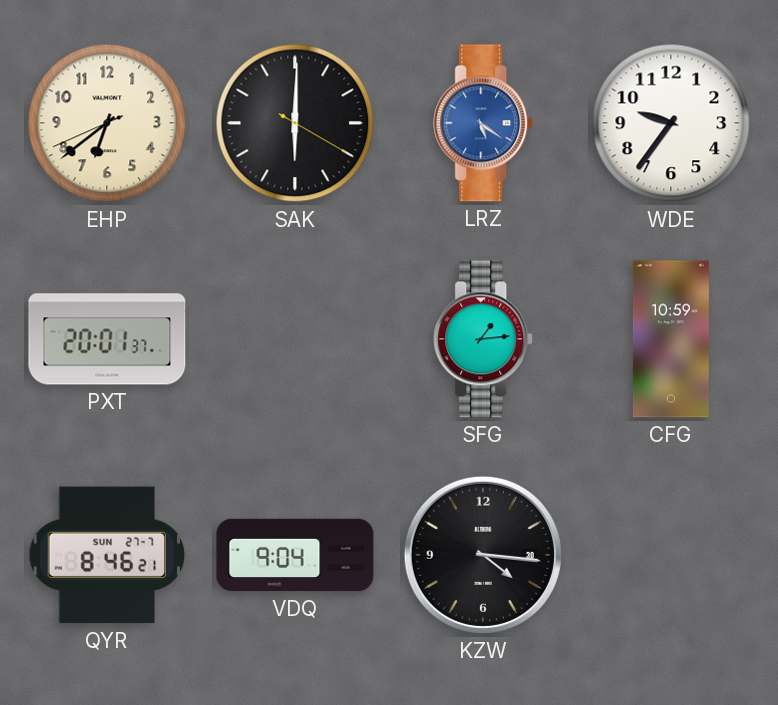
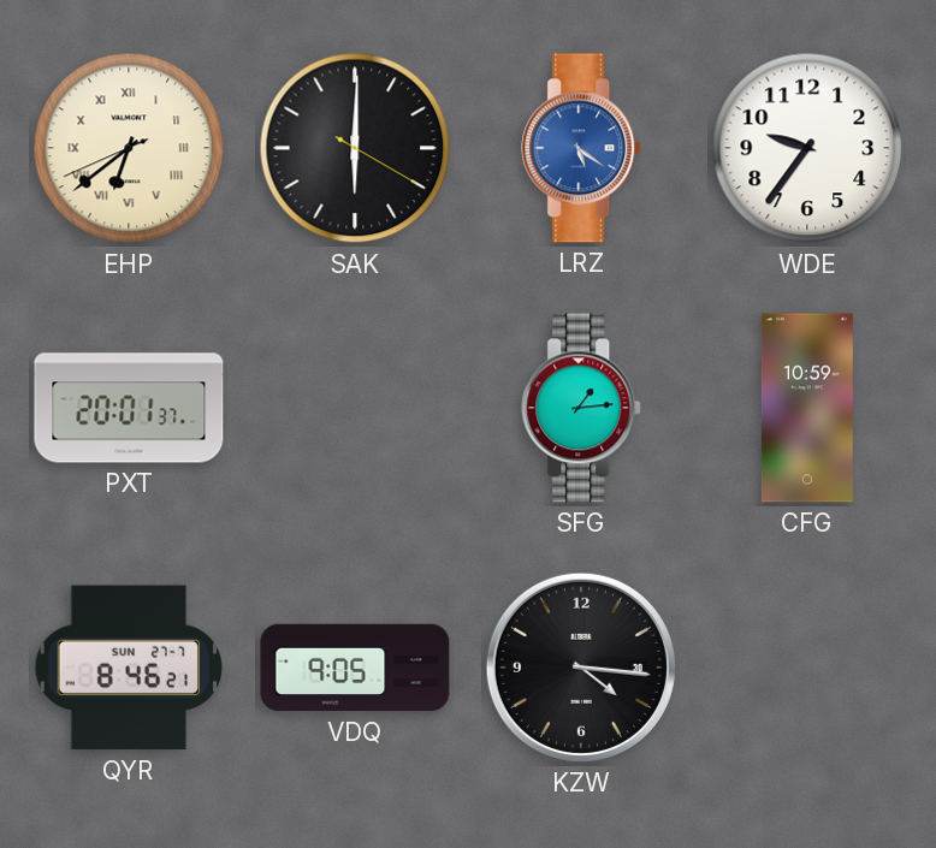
EHP numerals: Arabic -> Roman
VDQ: 9:04 -> 9:05
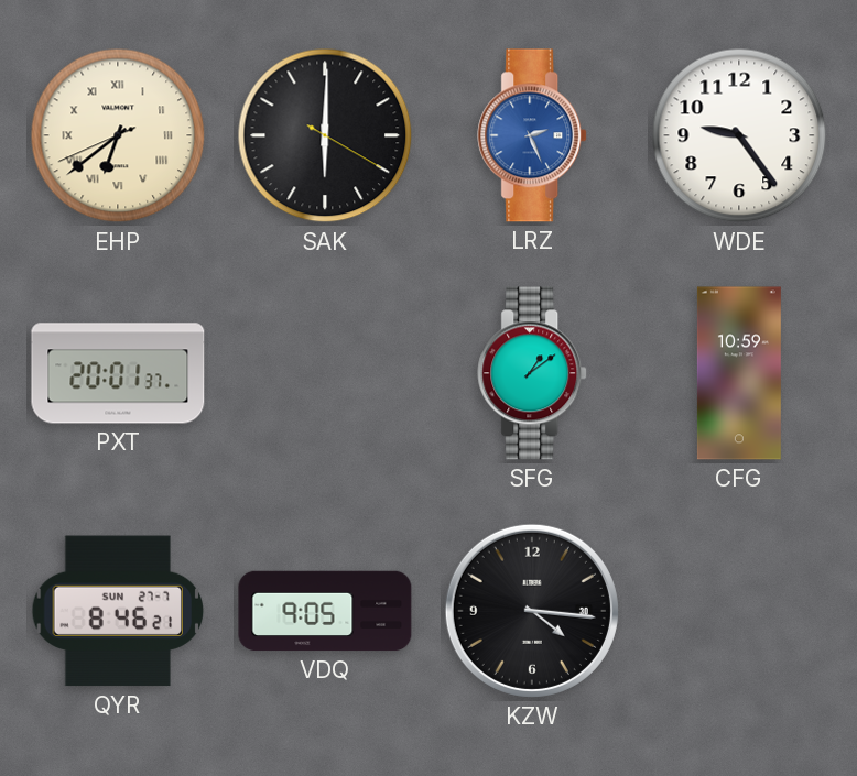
LRZ: 5:21 -> 2:26
WDE: 9:36 -> 9:24
SFG: 1:14 -> 1:09
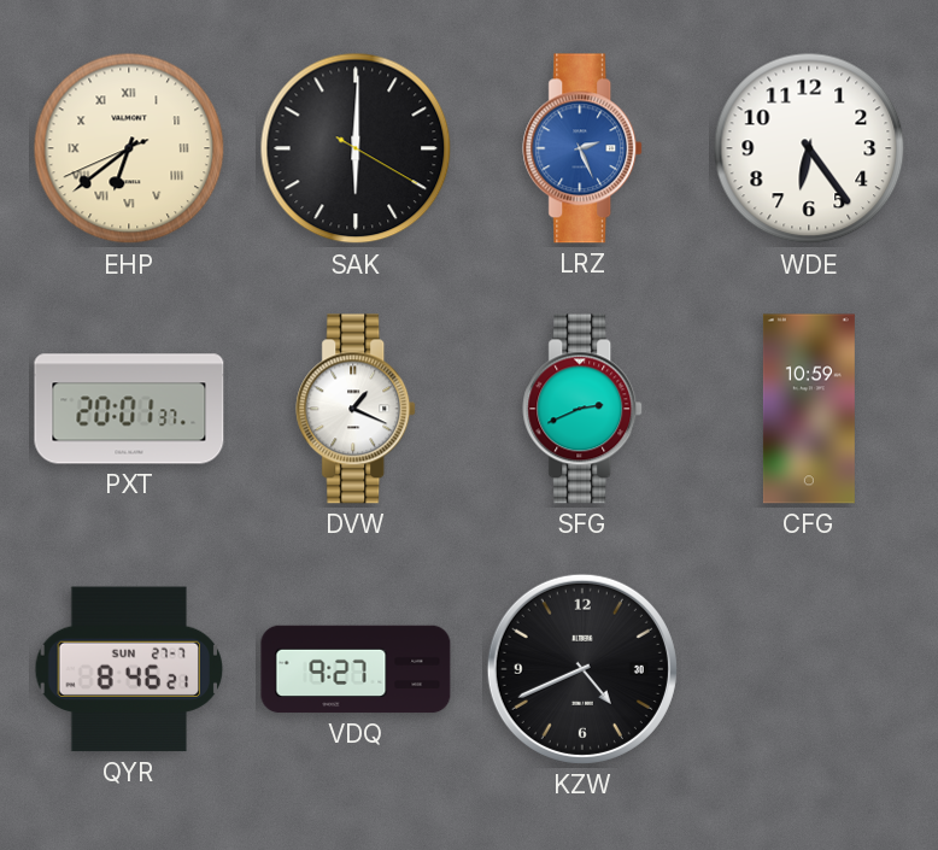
WDE: 9:24 -> 6:24
DVW: none -> 1:19
SFG: 1:09 -> 2:41
VDQ: 9:05 -> 9:27
KZW: 4:16 -> 4:41
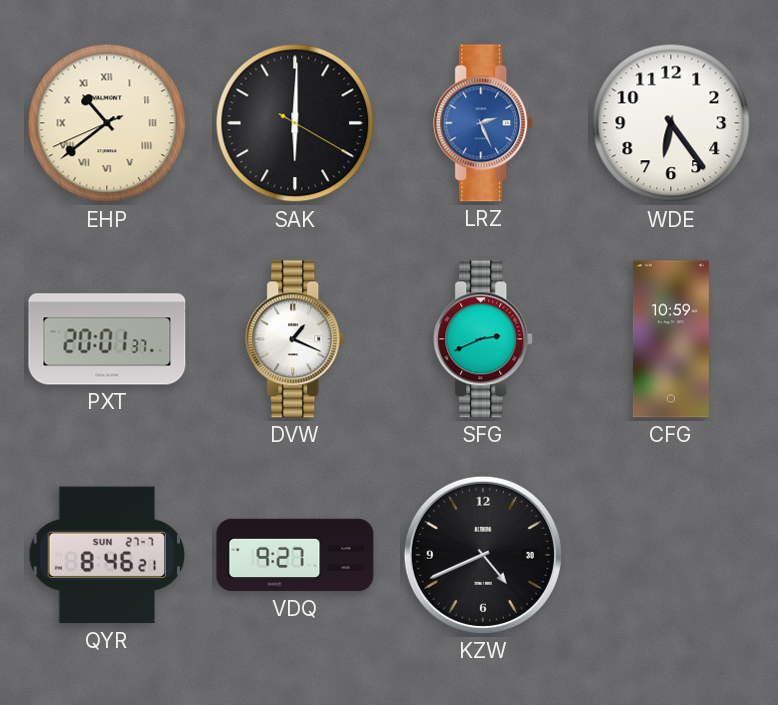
EHP: 6:38 -> 10:38
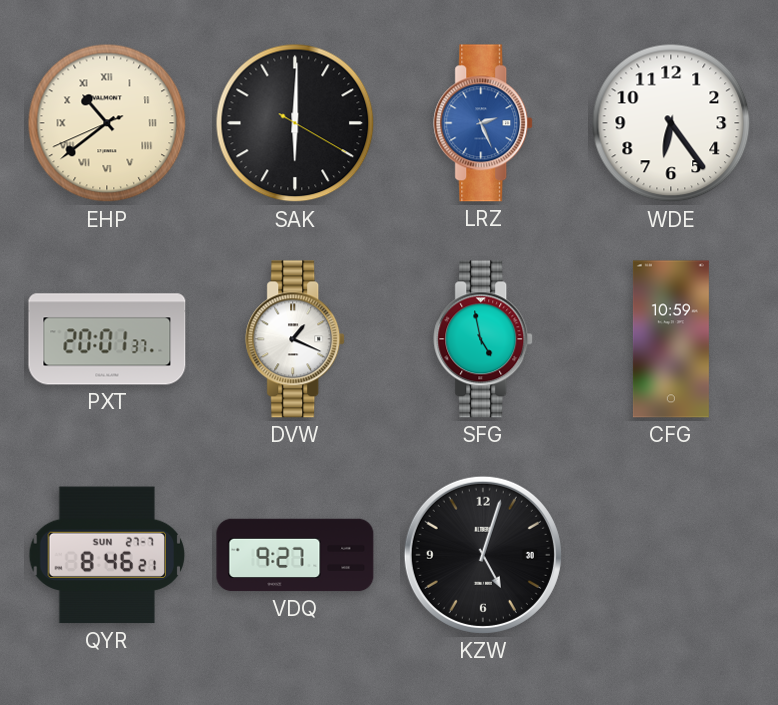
SFG: 2:41 -> 4:58
KZW: 4:41 -> 5:03
